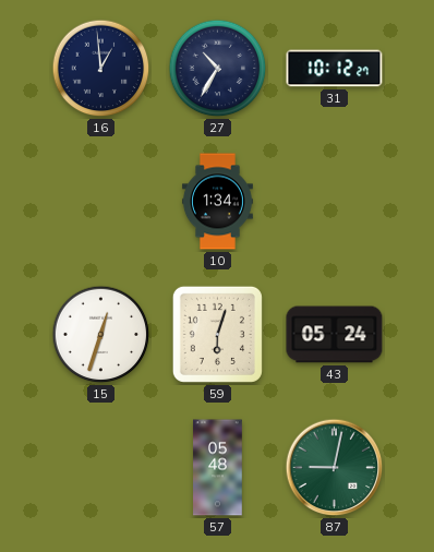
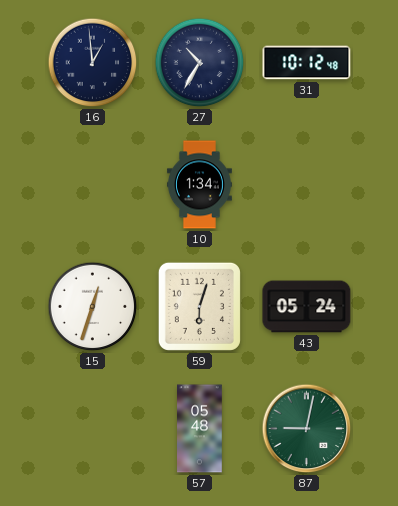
31: 10:12:27 -> 10:12:48
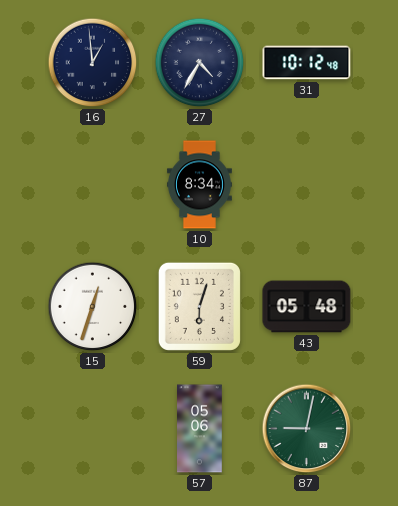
27: 10:35 -> 4:35
10: 1:34 -> 8:34
43: 05:24 -> 05:48
57: 05:48 -> 05:06
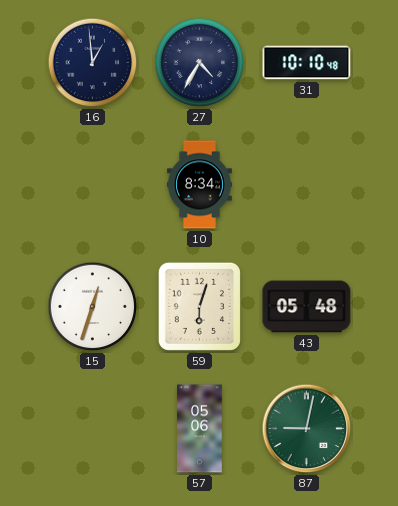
31: 10:12 -> 10:10
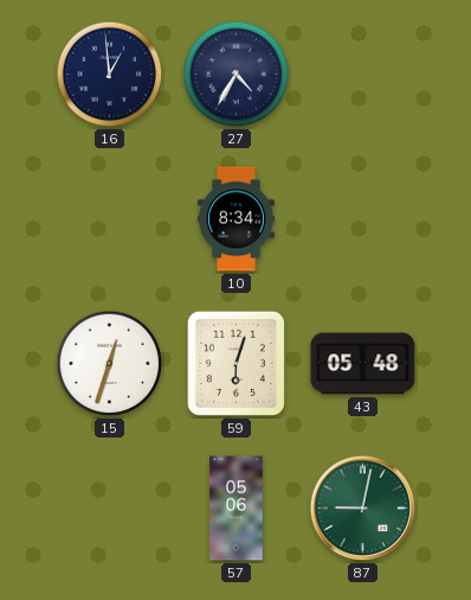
31: 10:10 -> none
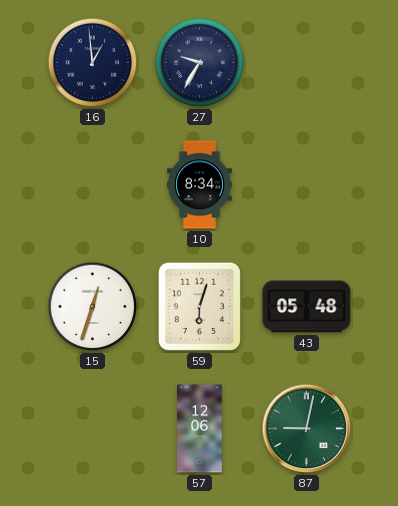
27: 4:35 -> 9:35
57: 05:06 -> 12:06
